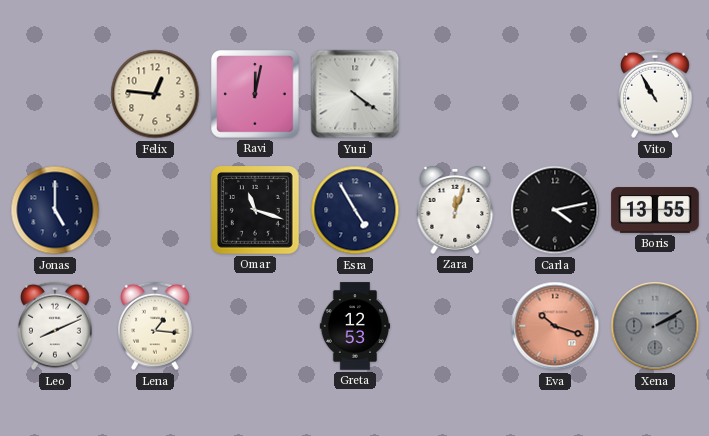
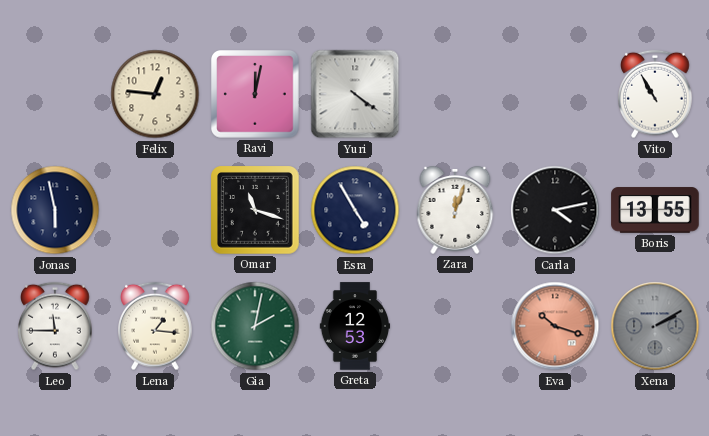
Jonas: 5:00 -> 5:58
Leo: 8:11 -> 11:45
Gia: none -> 2:02
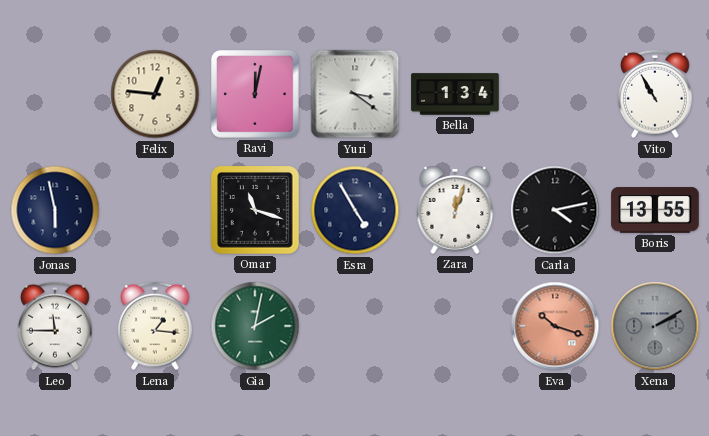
Yuri: 4:21 -> 3:21
Bella: none -> 1:34
Greta: 12:53 -> none
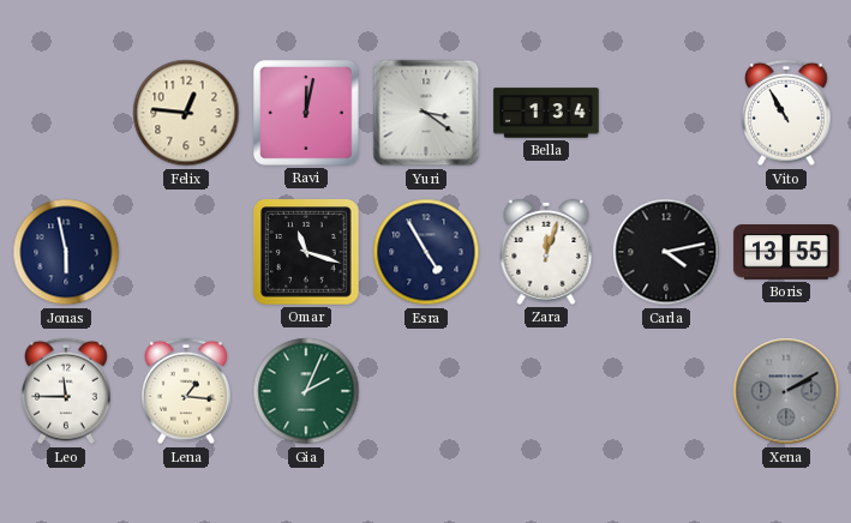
Gia: 2:02 -> 2:04
Eva: 10:18 -> none
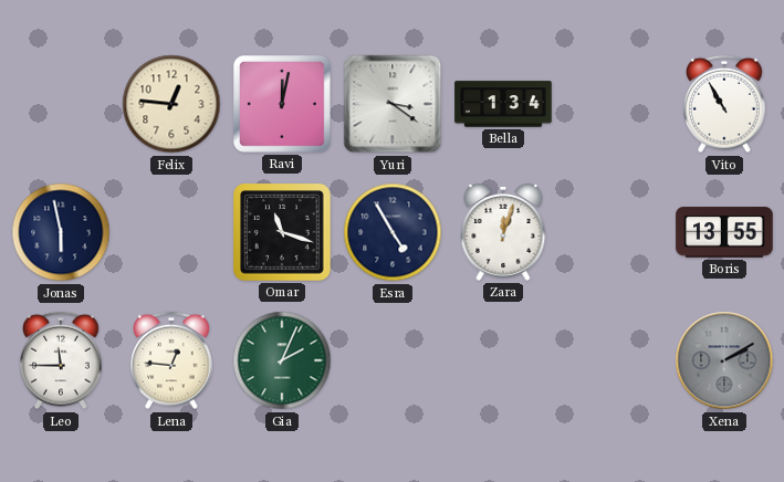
Carla: 4:13 -> none
Lena: 1:16 -> 12:46
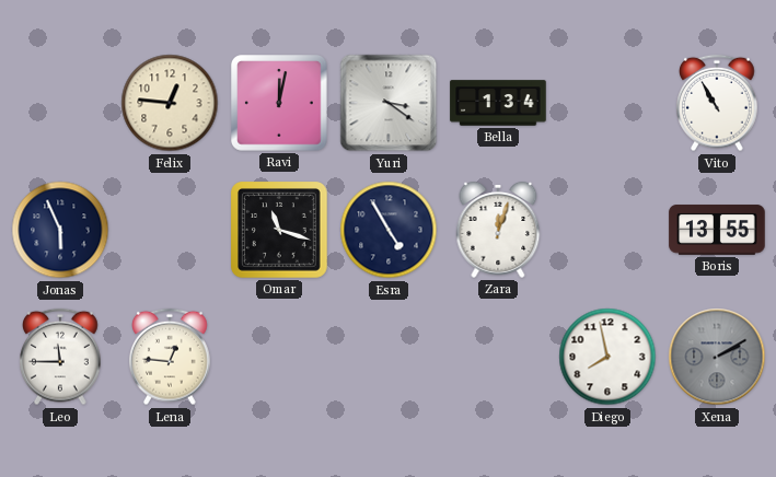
Jonas: 5:58 -> 5:56
Gia: 2:04 -> none
Diego: none -> 7:58
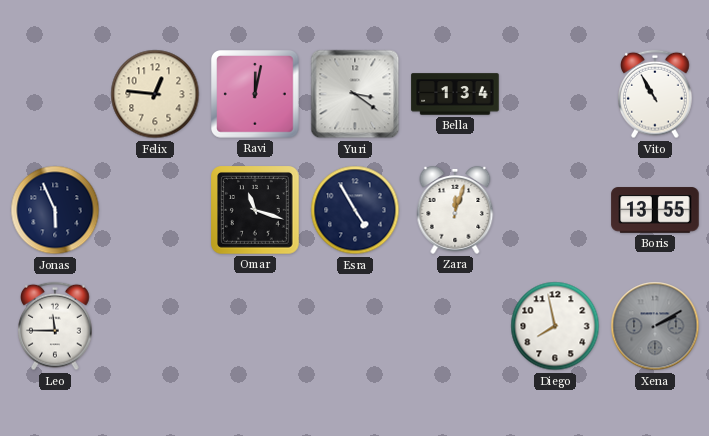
Lena: 12:46 -> none
